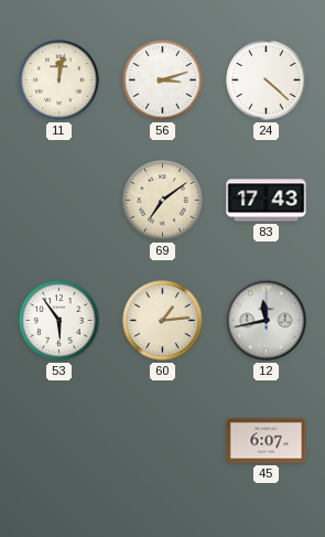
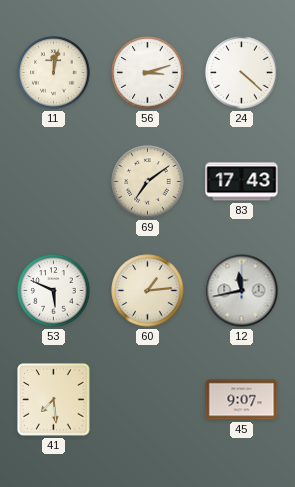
53: 5:54 -> 5:49
41: none -> 7:29
45: 6:07 -> 9:07
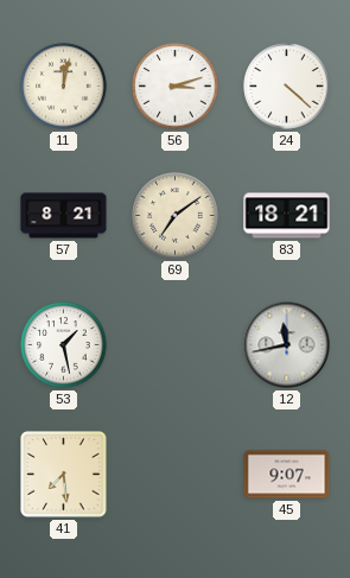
57: none -> 8:21
83: 17:43 -> 18:21
53: 5:49 -> 1:28
60: 1:14 -> none
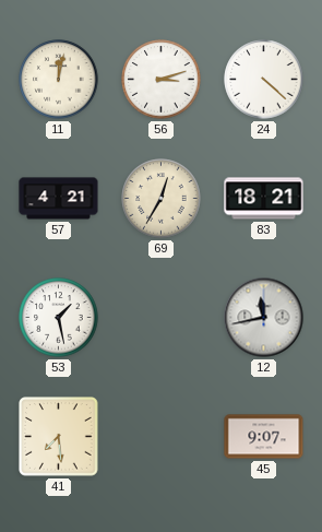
57: 8:21 -> 4:21
69: 7:09 -> 12:35
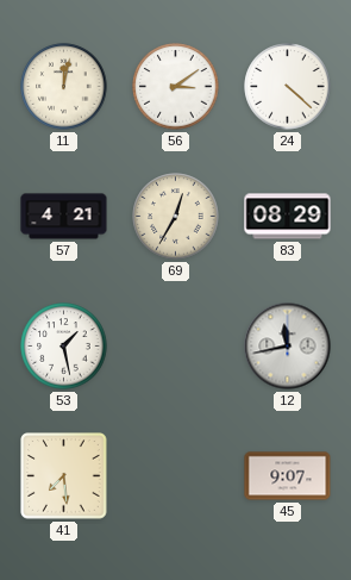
56: 3:12 -> 3:09
83: 18:21 -> 08:29
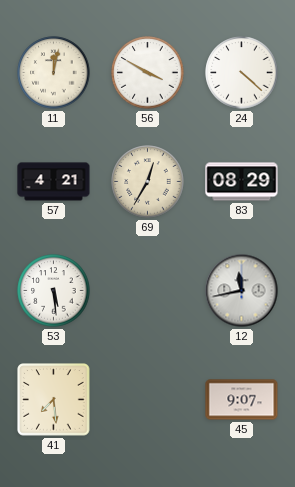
56: 3:09 -> 3:50
53: 1:28 -> 5:29
